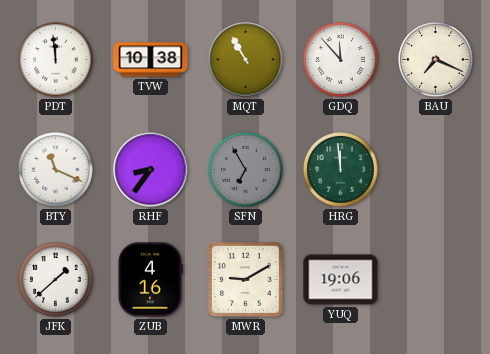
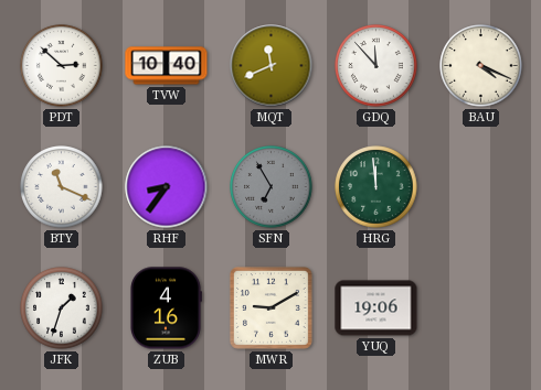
PDT: 11:59 -> 2:52
TVW: 10:38 -> 10:40
MQT: 10:55 -> 11:41
BAU: 7:19 -> 4:19
JFK: 1:38 -> 1:33
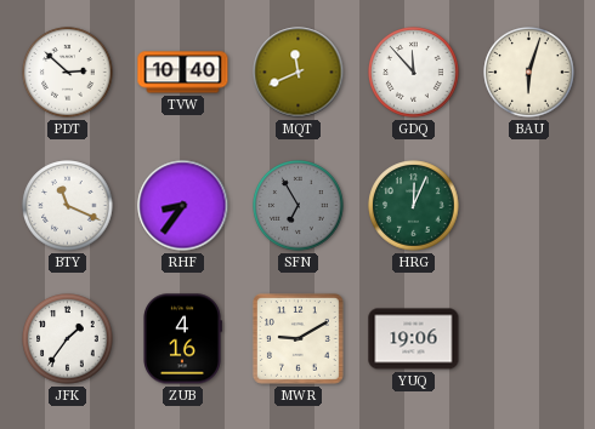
BAU: 4:19 -> 6:03
HRG: 11:59 -> 12:04
JFK: 1:33 -> 1:36
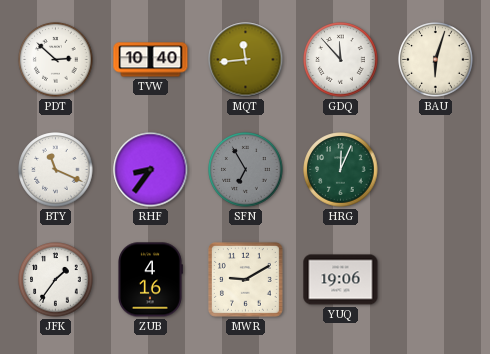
MQT: 11:41 -> 11:44
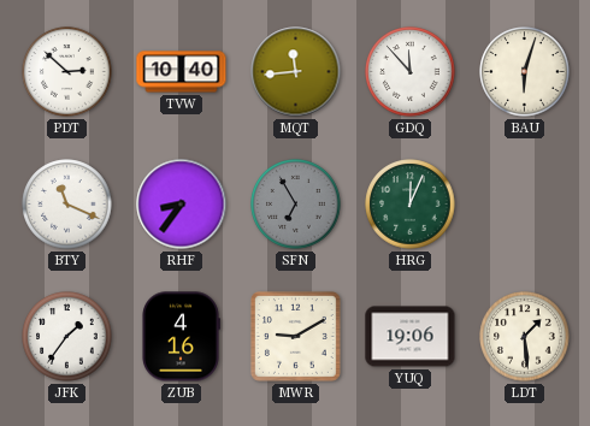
LDT: none -> 1:29
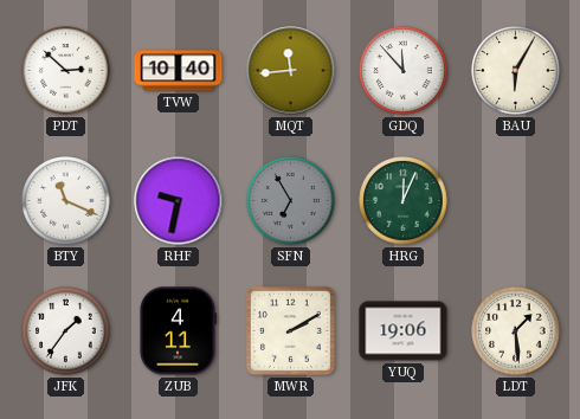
BAU: 6:03 -> 6:05
RHF: 8:36 -> 9:32
ZUB: 4:16 -> 4:11
MWR: 9:10 -> 2:10
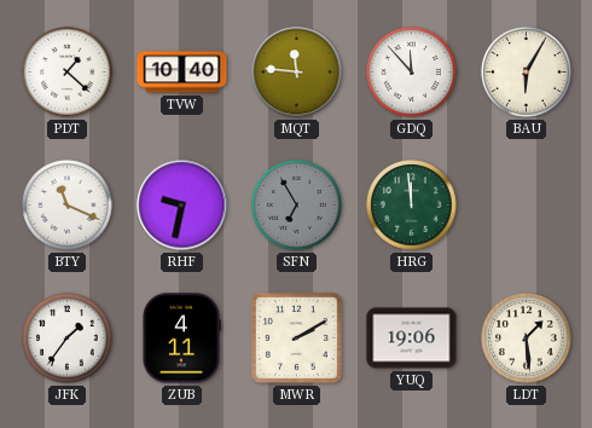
PDT: 2:52 -> 1:22
MQT: 11:44 -> 11:46
HRG: 12:04 -> 11:59
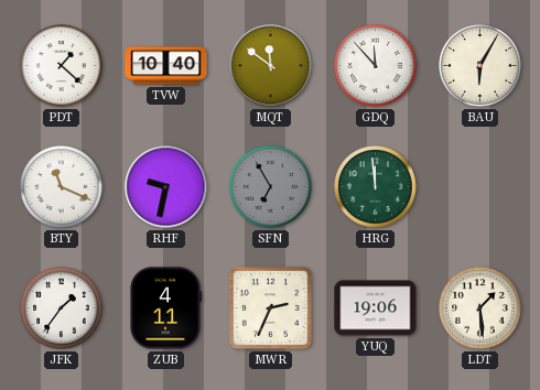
MQT: 11:46 -> 11:51
MWR: 2:10 -> 2:34
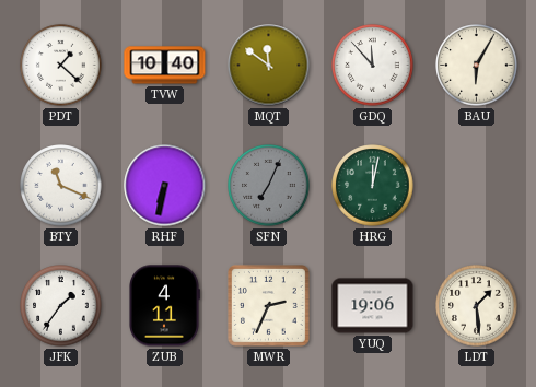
RHF: 9:32 -> 6:32
SFN: 6:55 -> 7:04
HRG: 11:59 -> 12:02
